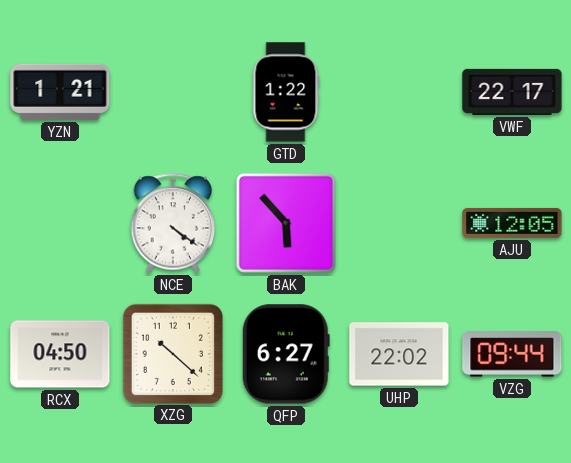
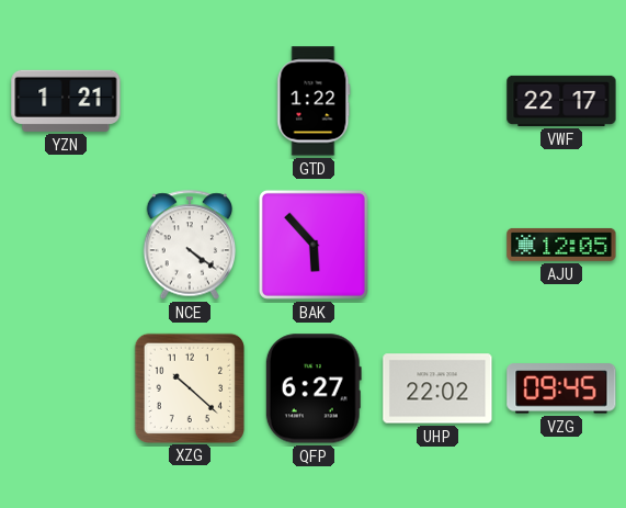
RCX: 04:50 -> none
VZG: 09:44 -> 09:45
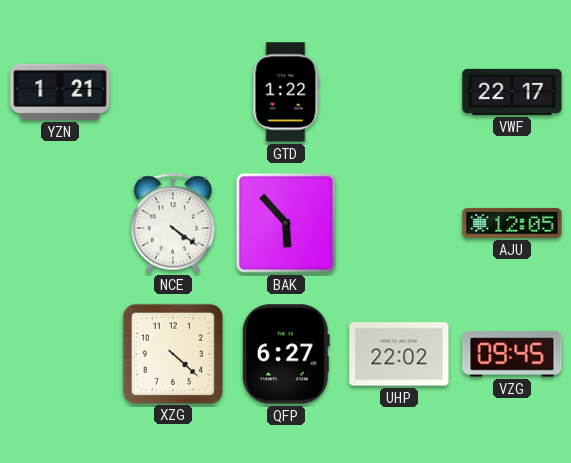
XZG: 10:22 -> 4:22
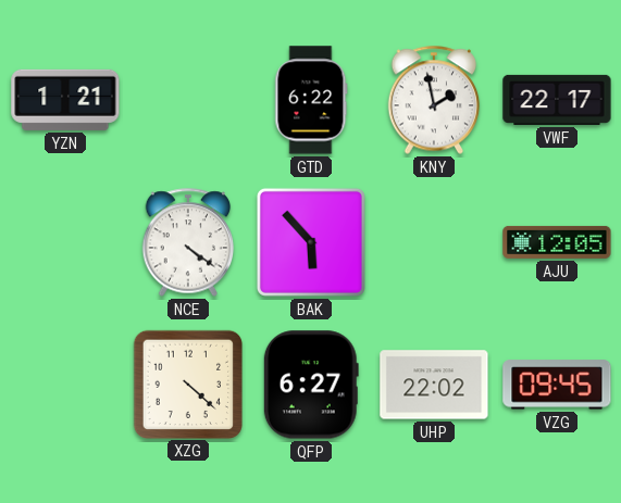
GTD: 1:22 -> 6:22
KNY: none -> 1:58
